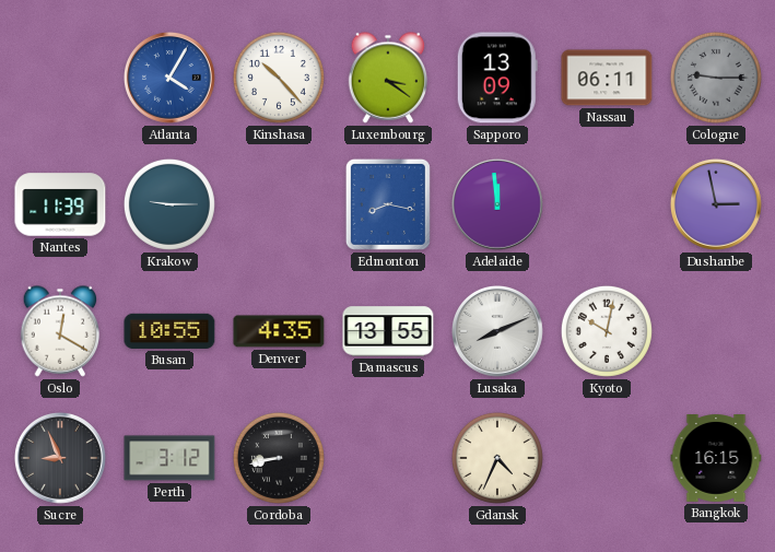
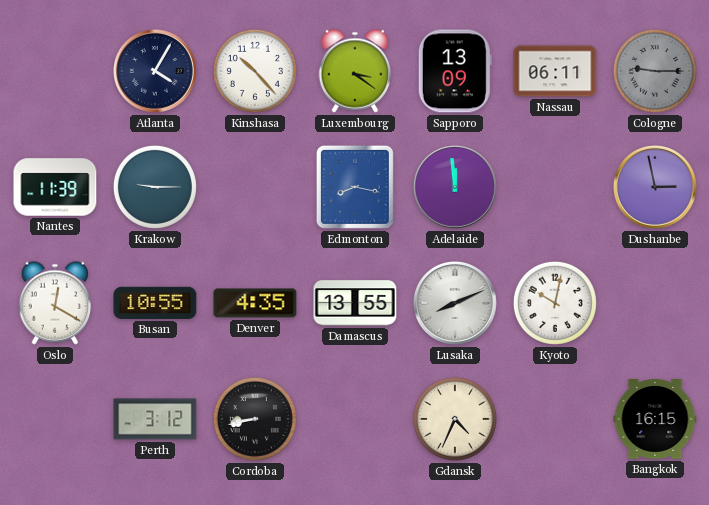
Atlanta dial: blue -> navy
Sucre: 8:56 -> none
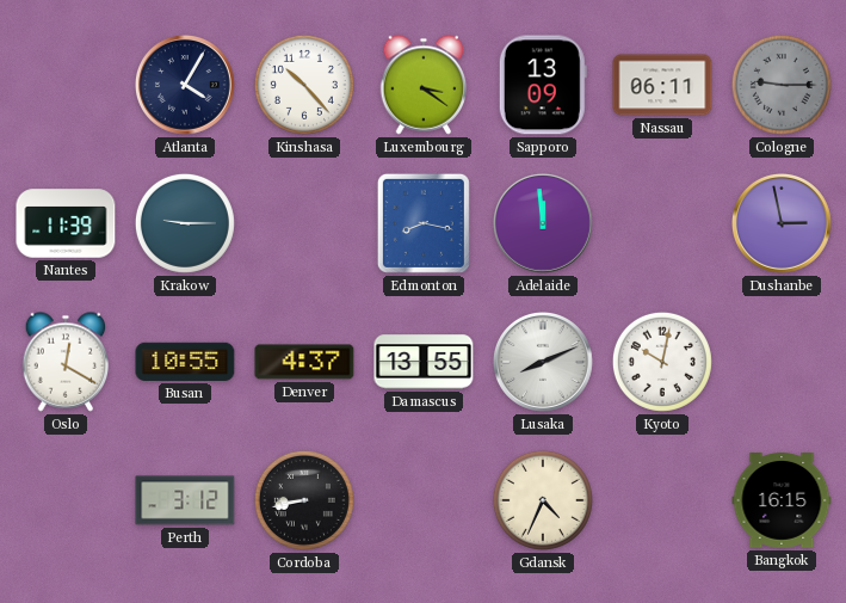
Denver: 4:35 -> 4:37
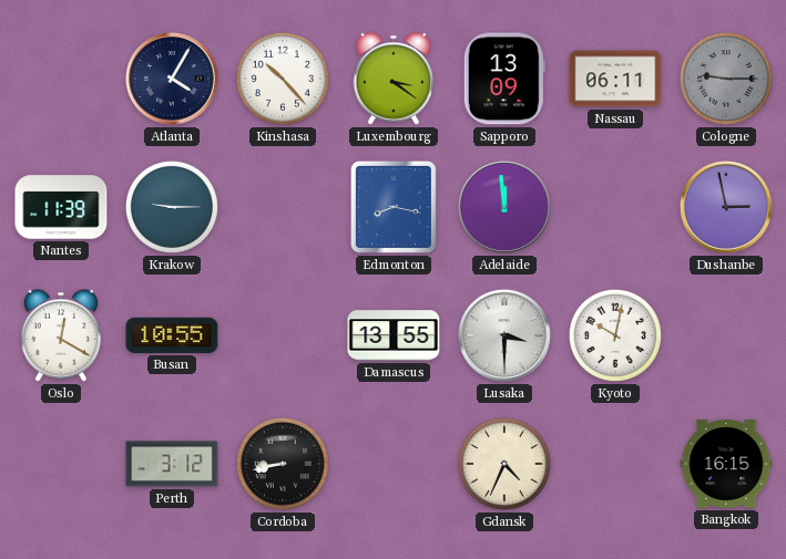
Denver: 4:37 -> none
Lusaka: 8:11 -> 3:30
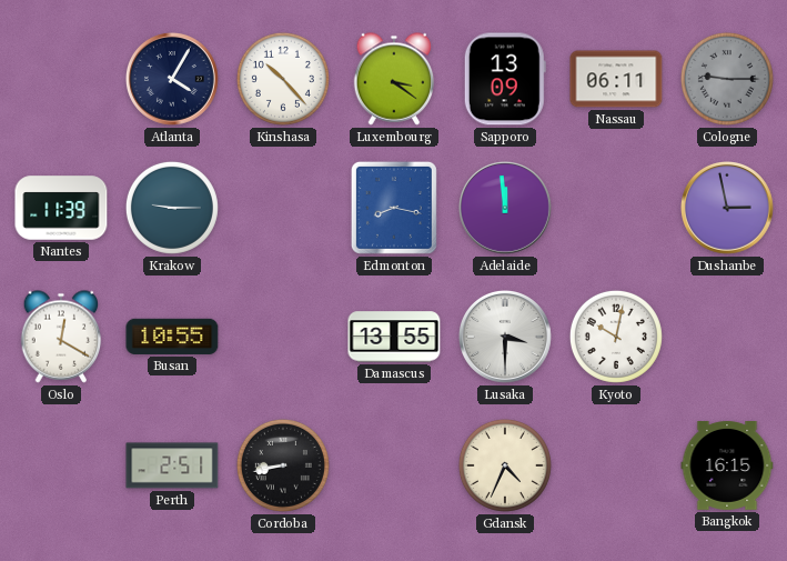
Perth: 3:12 -> 2:51
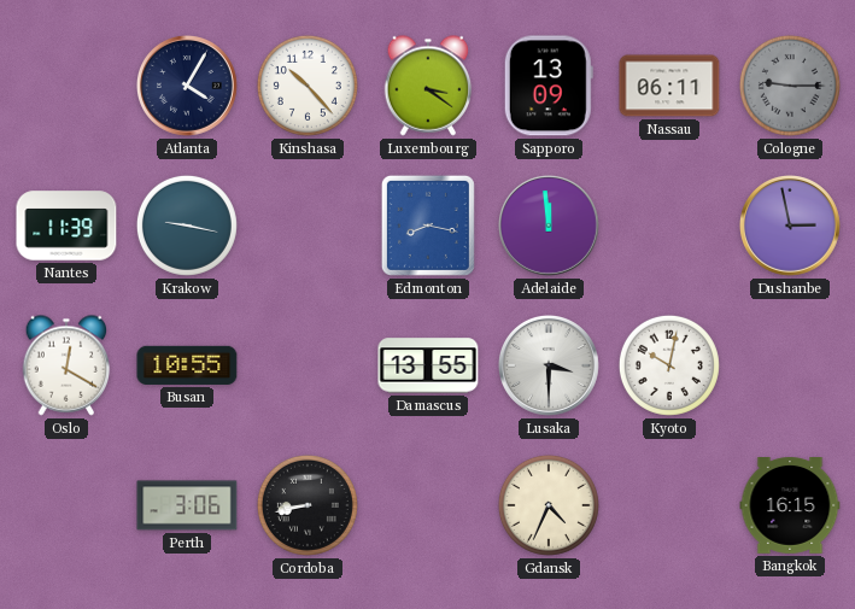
Krakow: 9:15 -> 9:17
Perth: 2:51 -> 3:06
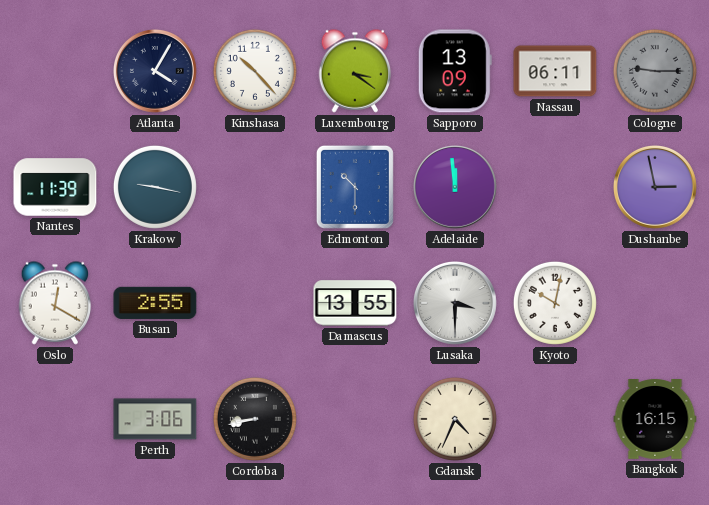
Edmonton: 8:17 -> 10:30
Busan: 10:55 -> 2:55
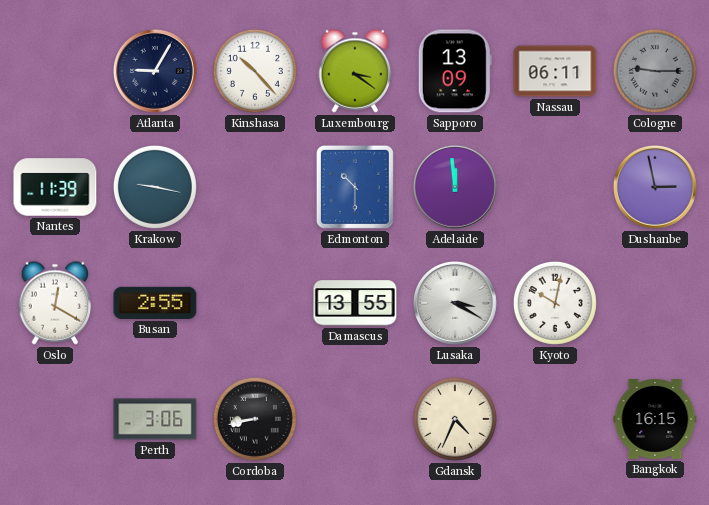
Atlanta: 4:05 -> 9:05
Lusaka: 3:30 -> 3:20
